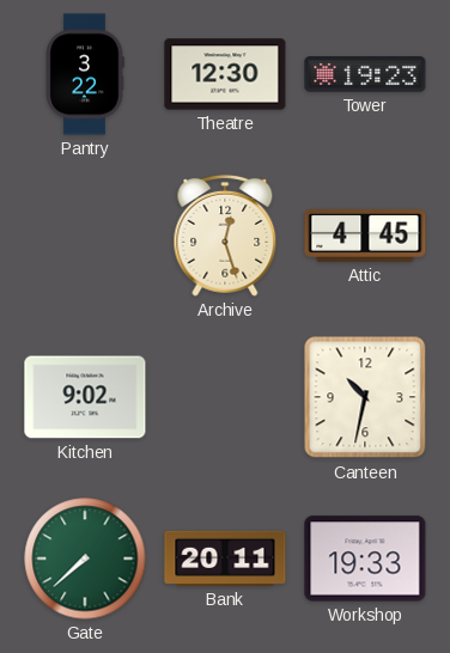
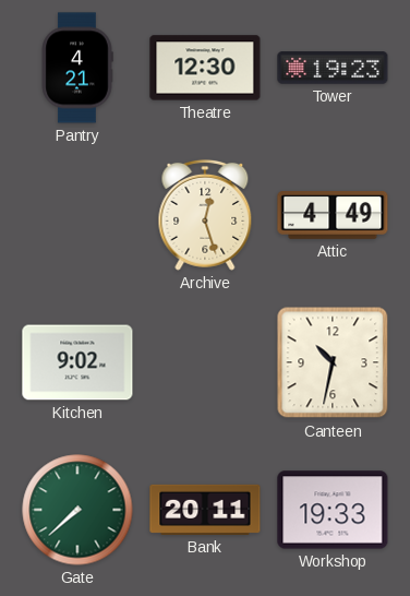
Pantry: 3:22 -> 4:21
Attic: 4:45 -> 4:49
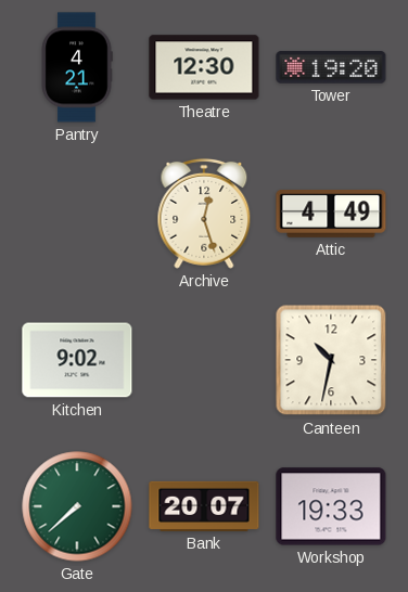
Tower: 19:23 -> 19:20
Bank: 20:11 -> 20:07
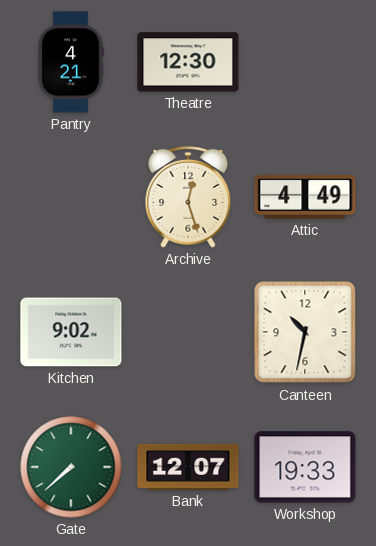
Tower: 19:20 -> none
Bank: 20:07 -> 12:07
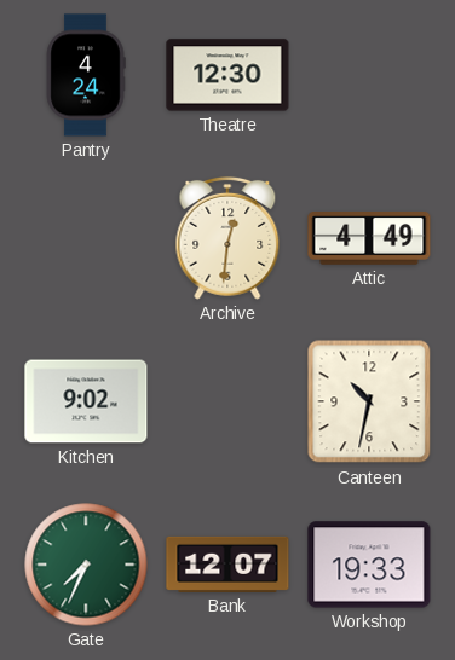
Pantry: 4:21 -> 4:24
Archive: 12:27 -> 12:31
Gate: 7:38 -> 7:34
